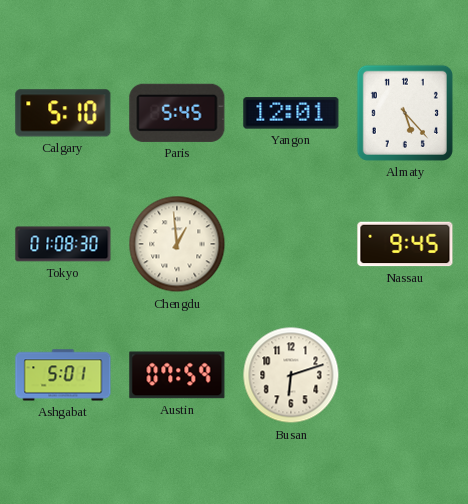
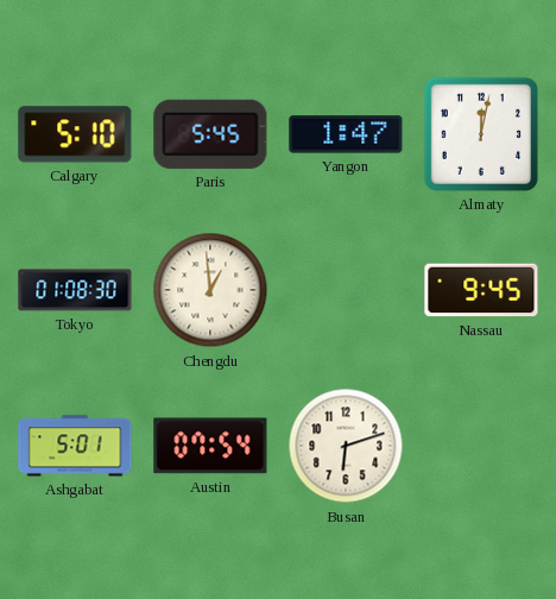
Yangon: 12:01 -> 1:47
Almaty: 5:23 -> 12:02
Austin: 07:59 -> 07:54
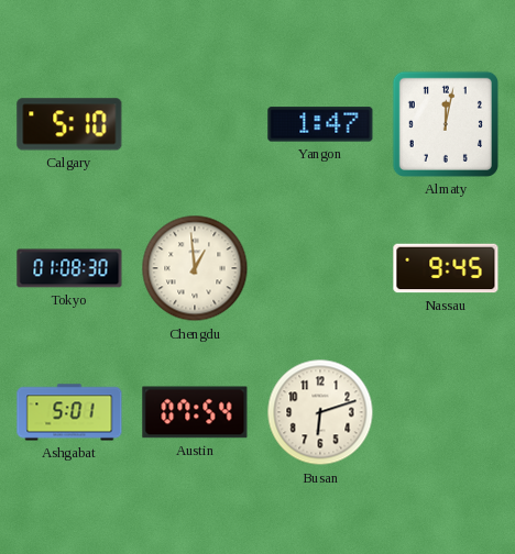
Paris: 5:45 -> none
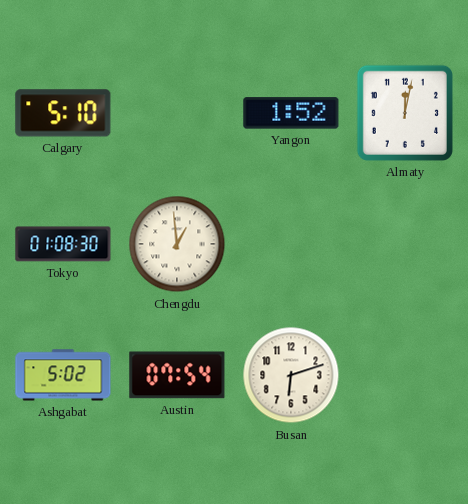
Yangon: 1:47 -> 1:52
Nassau: 9:45 -> none
Ashgabat: 5:01 -> 5:02
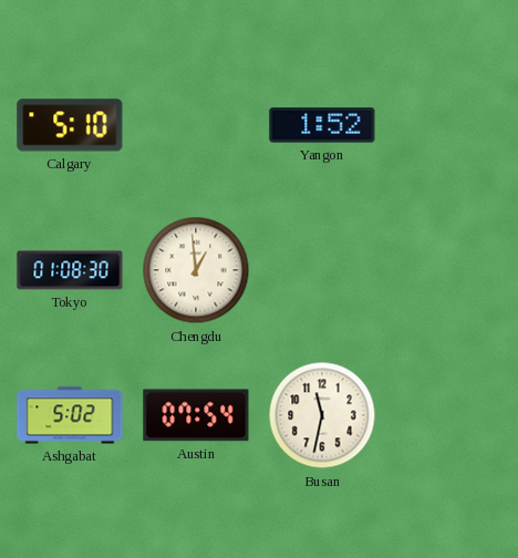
Almaty: 12:02 -> none
Busan: 6:12 -> 11:32
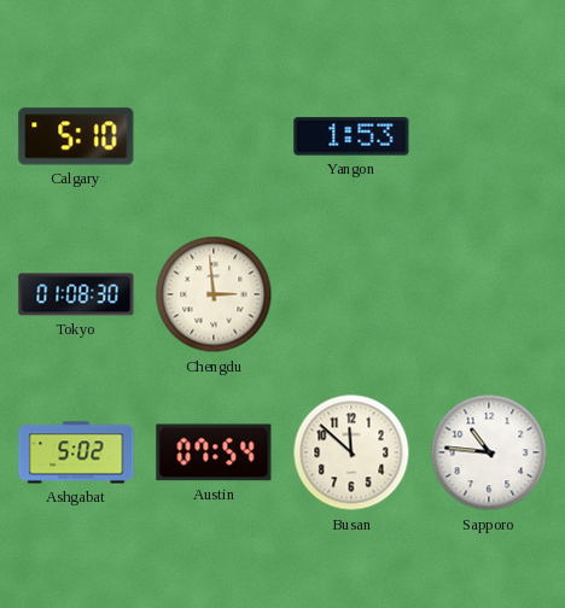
Yangon: 1:52 -> 1:53
Chengdu: 12:59 -> 2:59
Busan: 11:32 -> 11:52
Sapporo: none -> 10:46
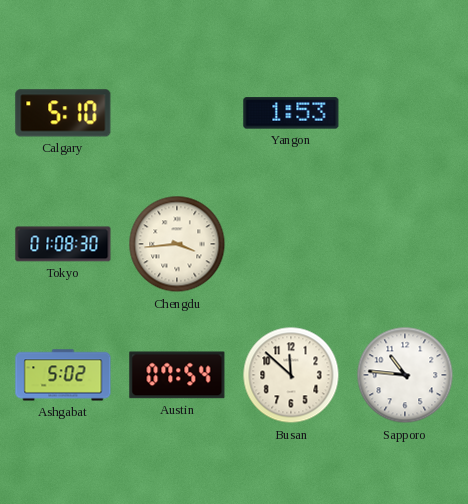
Chengdu: 2:59 -> 3:44
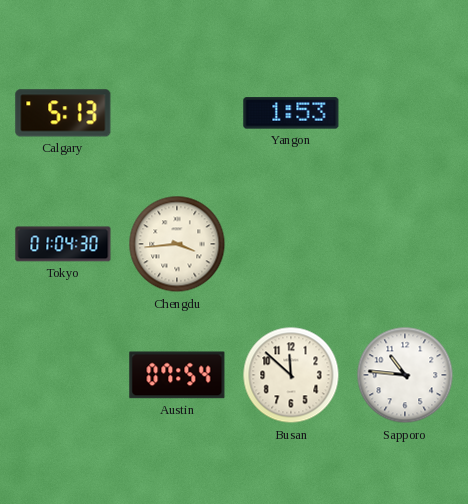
Calgary: 5:10 -> 5:13
Tokyo: 01:08 -> 01:04
Ashgabat: 5:02 -> none
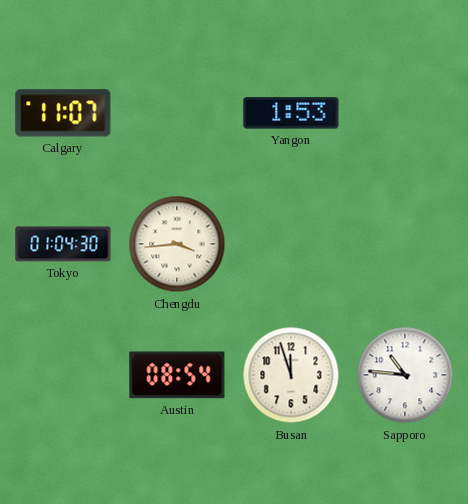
Calgary: 5:13 -> 11:07
Austin: 07:54 -> 08:54
Busan: 11:52 -> 11:57
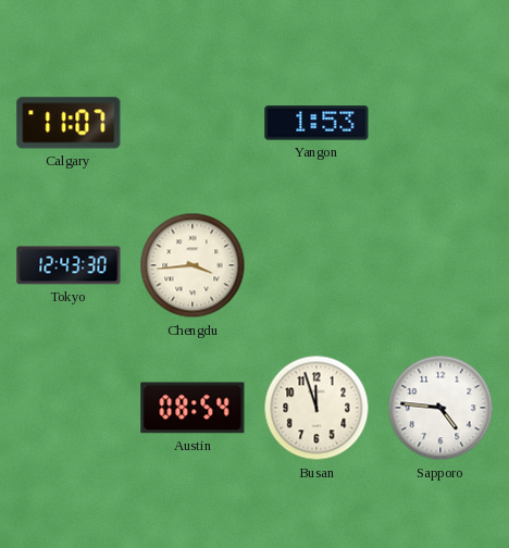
Tokyo: 01:04 -> 12:43
Sapporo: 10:46 -> 4:46
